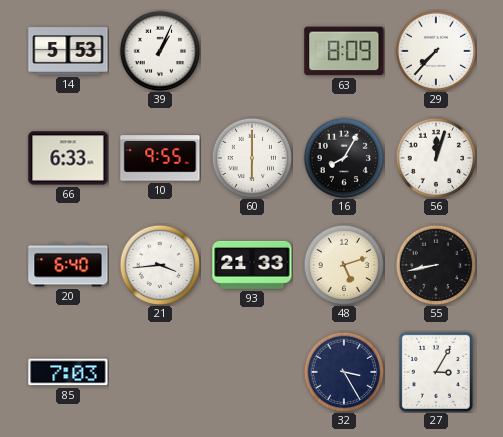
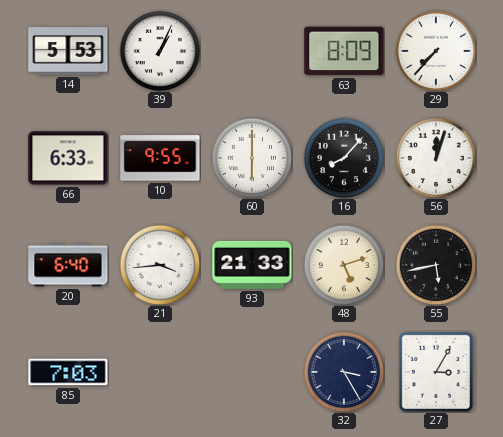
16: 8:05 -> 8:07
55: 8:43 -> 5:43
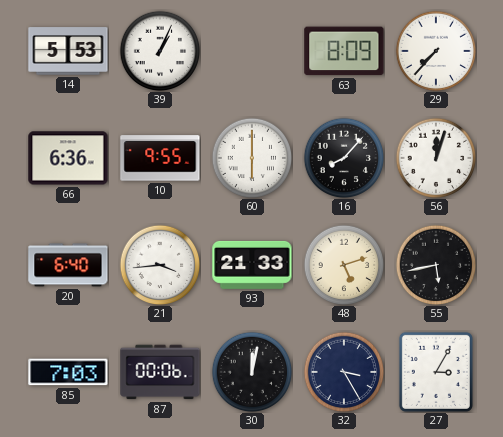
66: 6:33 -> 6:36
87: none -> 00:06
30: none -> 12:02
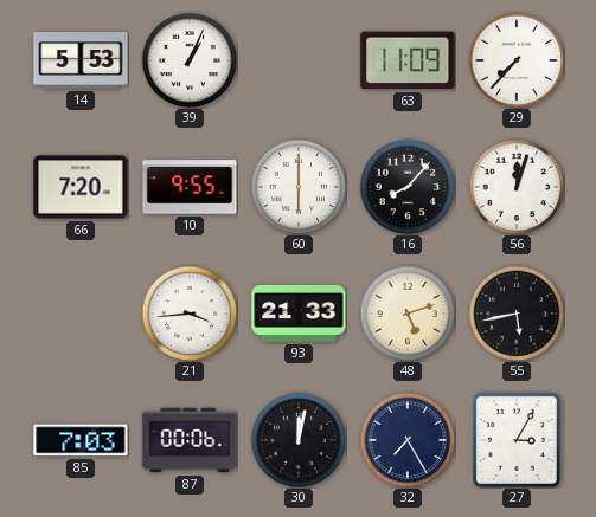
63: 8:09 -> 11:09
66: 6:36 -> 7:20
20: 6:40 -> none
32: 3:25 -> 7:25
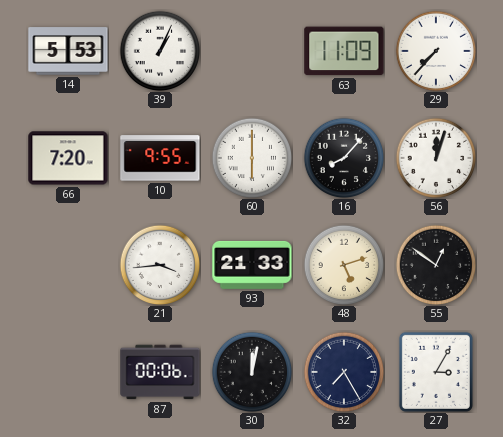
55: 5:43 -> 12:51
85: 7:03 -> none
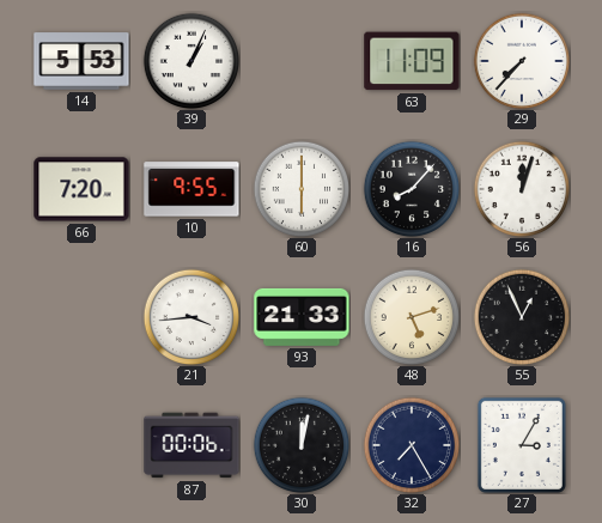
55: 12:51 -> 12:56
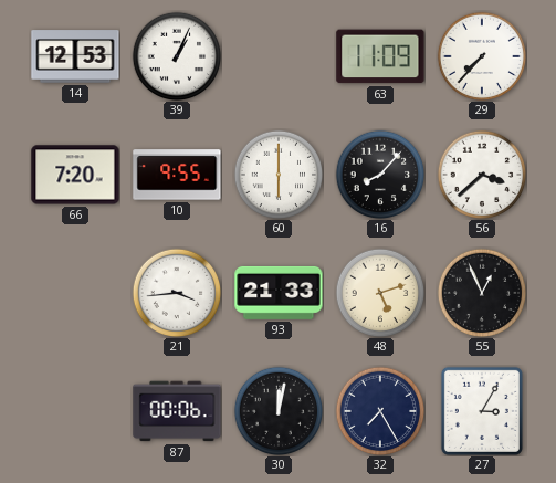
14: 5:53 -> 12:53
56: 12:03 -> 3:38
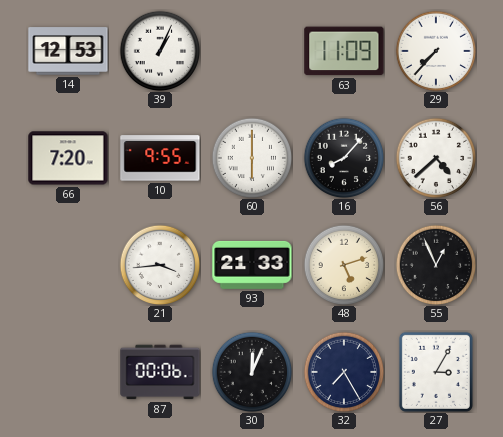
56: 3:38 -> 4:38
30: 12:02 -> 12:04
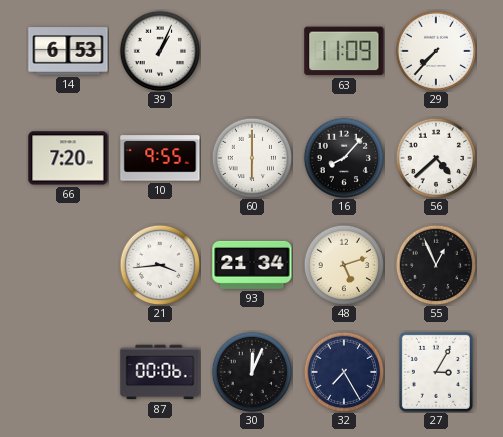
14: 12:53 -> 6:53
93: 21:33 -> 21:34
